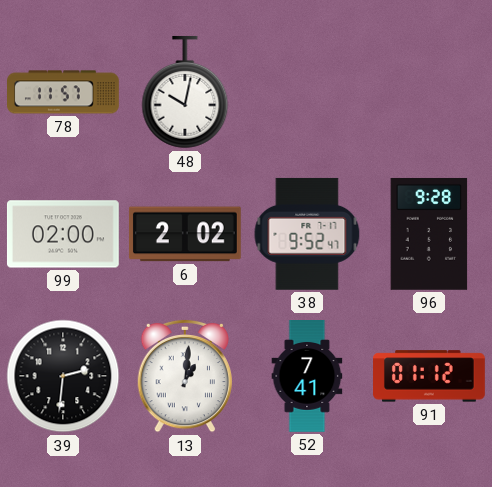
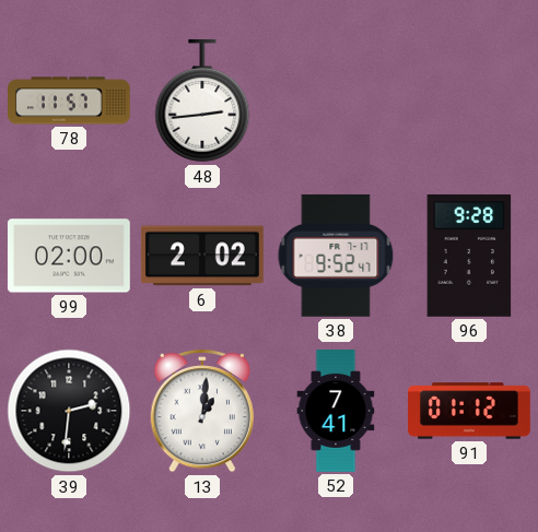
48: 10:02 -> 2:44
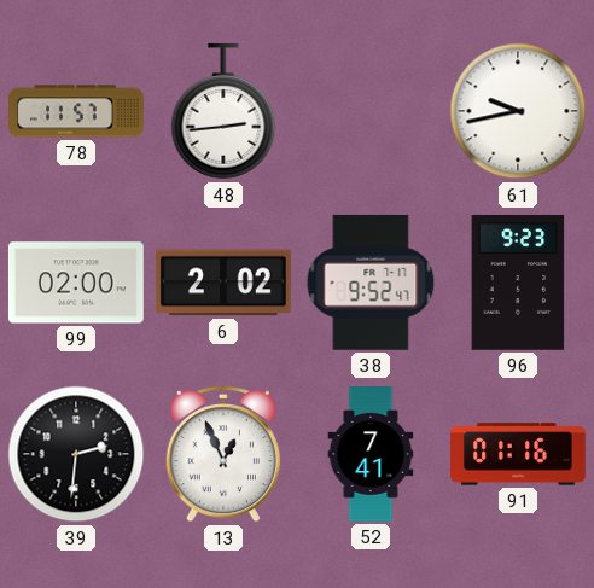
61: none -> 9:43
96: 9:28 -> 9:23
13: 1:01 -> 12:56
91: 01:12 -> 01:16
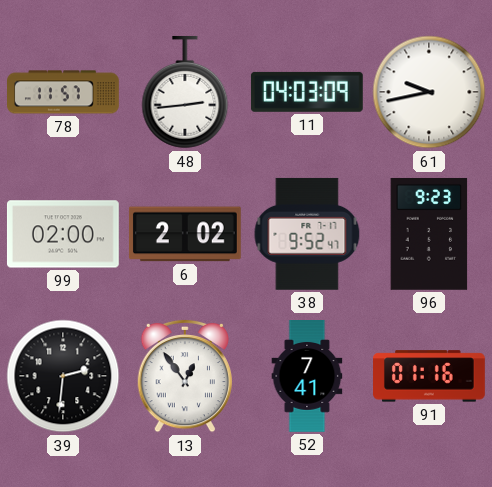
11: none -> 04:03
13: 12:56 -> 12:54
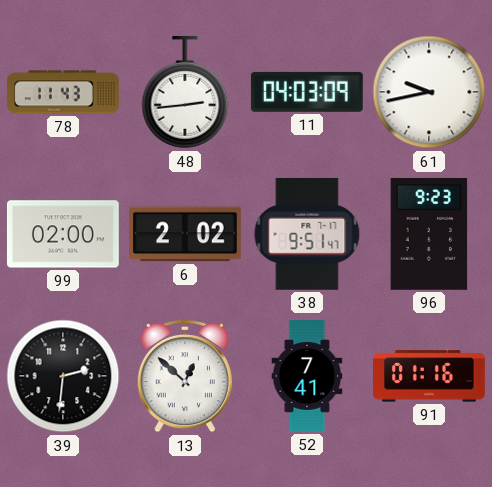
78: 11:57 -> 11:43
38: 9:52 -> 9:51
13: 12:54 -> 12:52
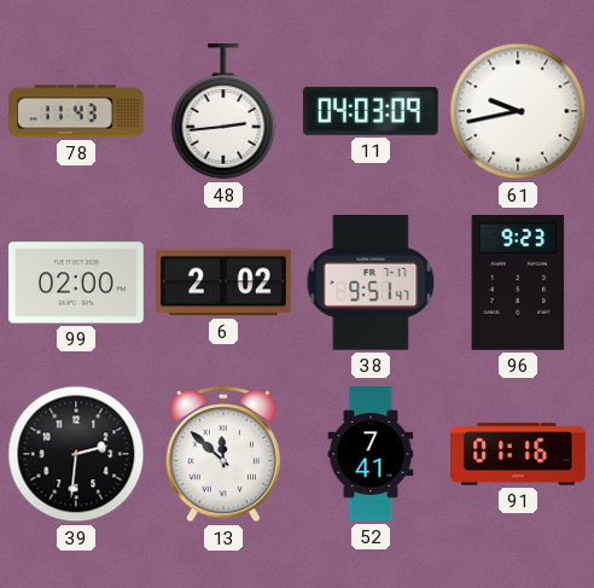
13: 12:52 -> 11:52
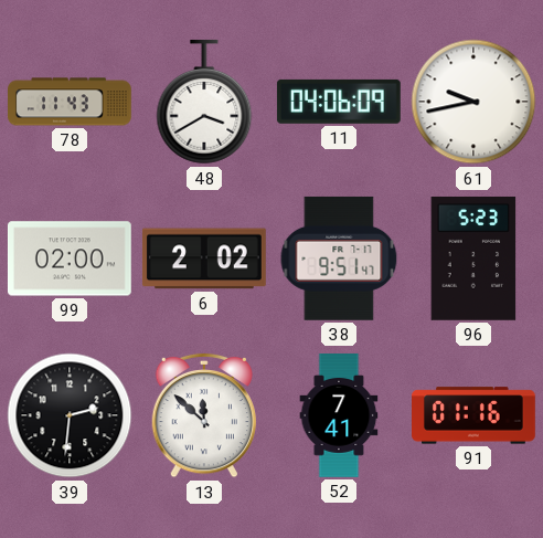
48: 2:44 -> 3:40
11: 04:03 -> 04:06
96: 9:23 -> 5:23
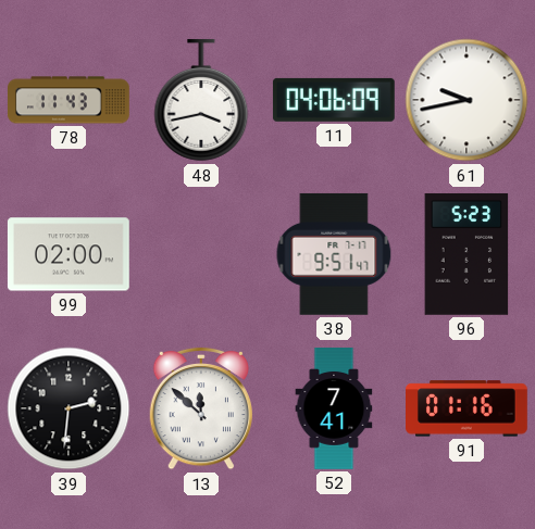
48: 3:40 -> 3:43
6: 2:02 -> none
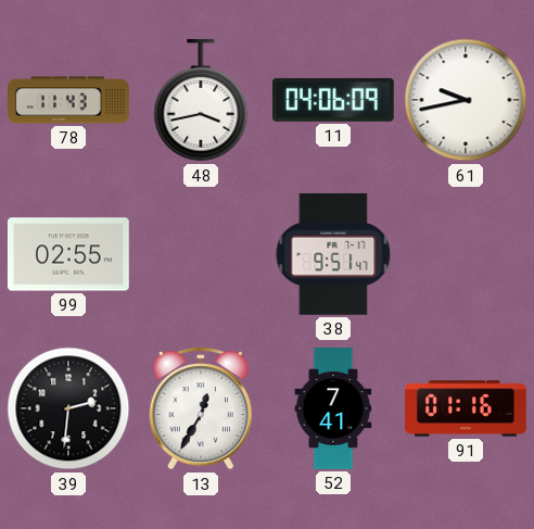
99: 02:00 -> 02:55
96: 5:23 -> none
13: 11:52 -> 12:35
